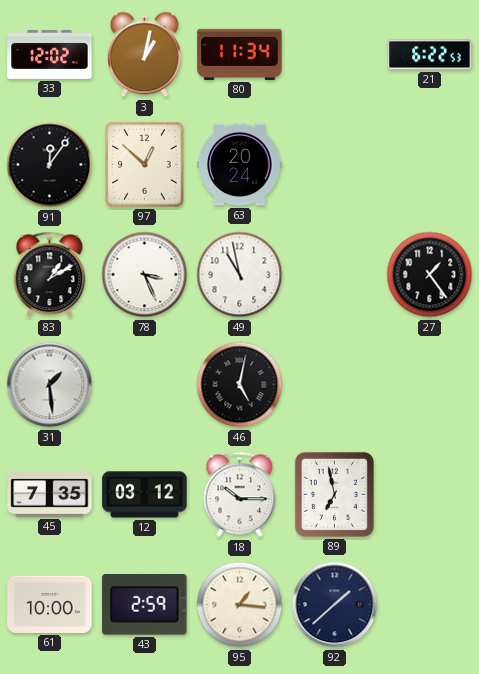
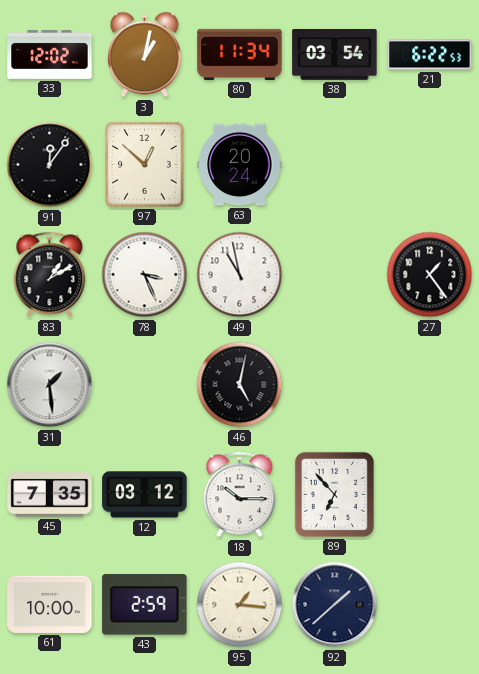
38: none -> 03:54
89: 6:58 -> 6:53
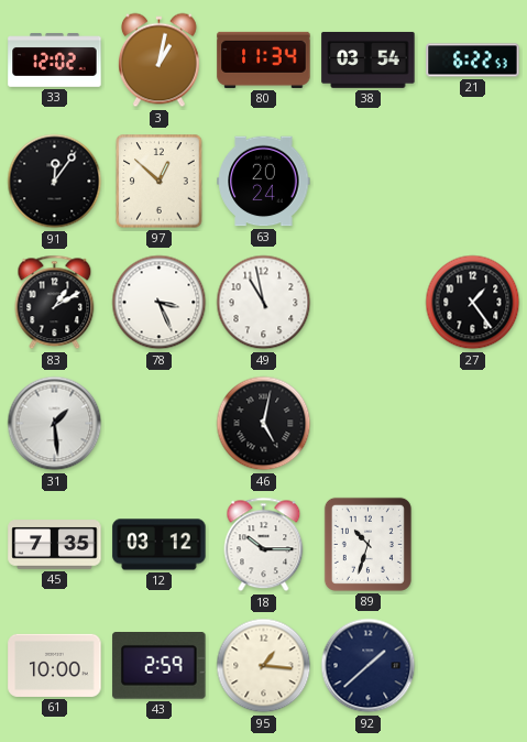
89: 6:53 -> 10:33
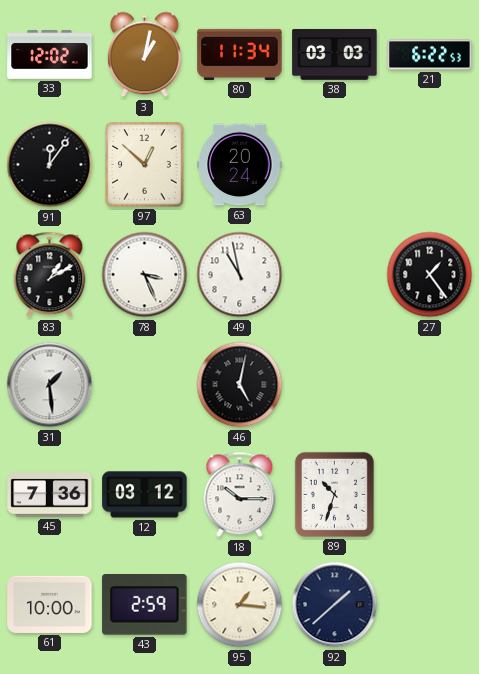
38: 03:54 -> 03:03
45: 7:35 -> 7:36
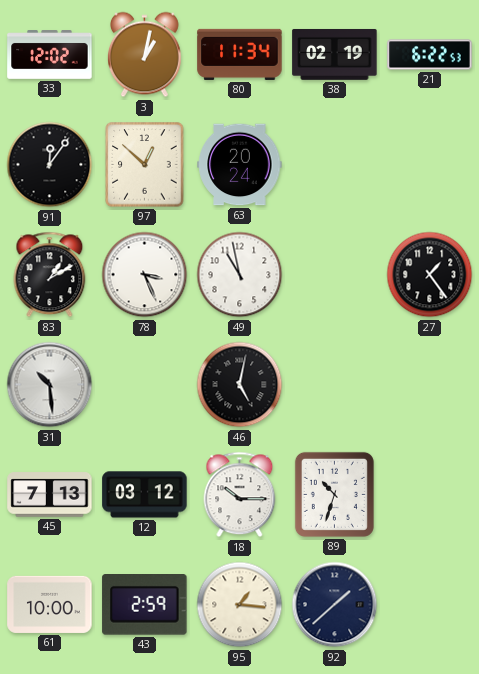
38: 03:03 -> 02:19
31: 1:29 -> 10:29
45: 7:36 -> 7:13
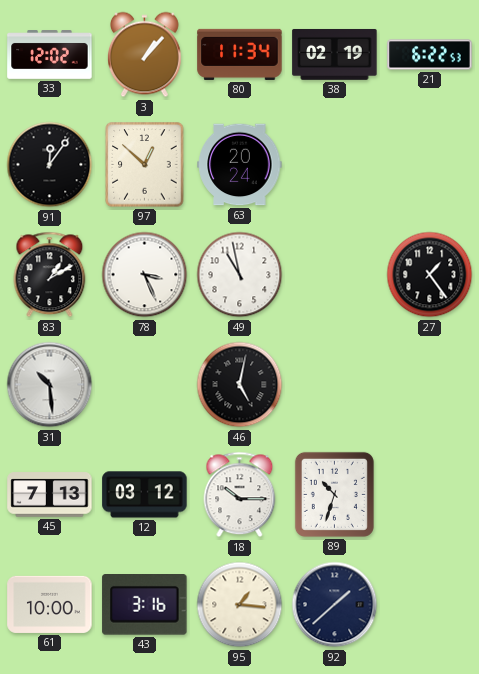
3: 1:02 -> 1:07
43: 2:59 -> 3:16
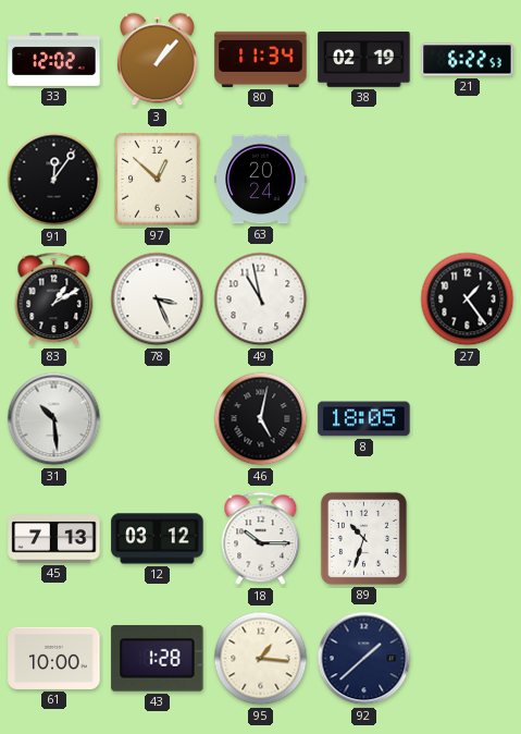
8: none -> 18:05
43: 3:16 -> 1:28
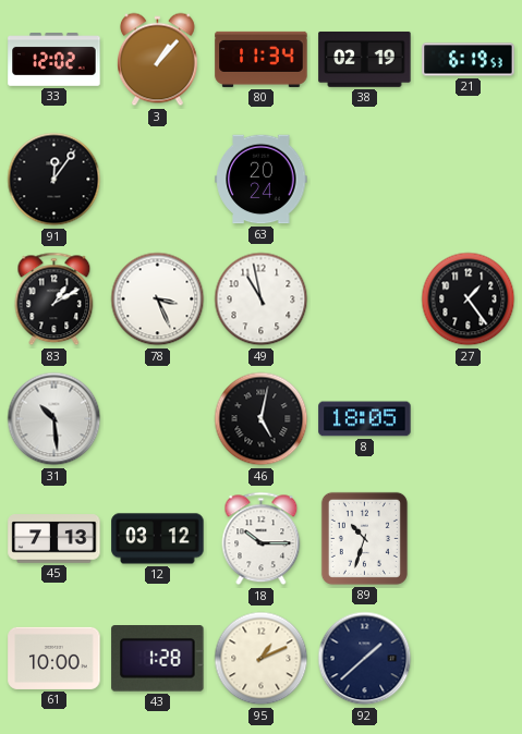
21: 6:22 -> 6:19
97: 12:52 -> none
95: 1:16 -> 1:11
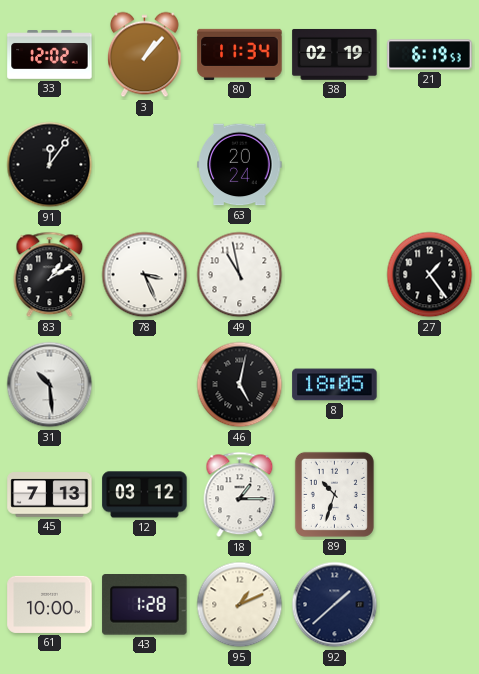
18: 10:15 -> 1:15
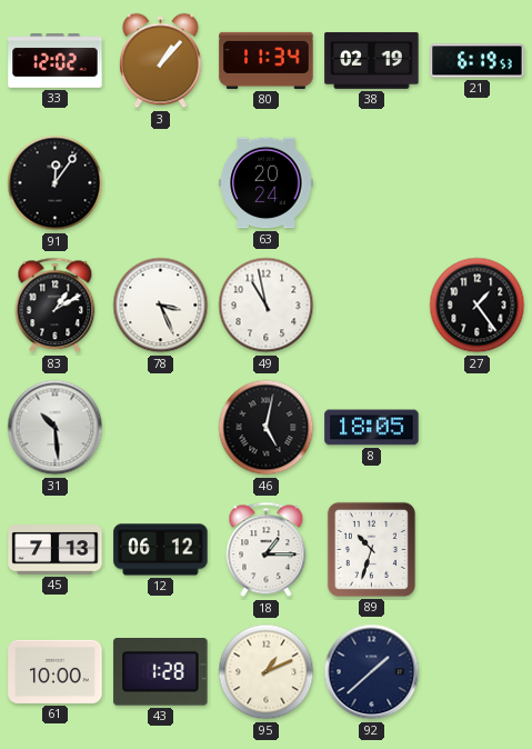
12: 03:12 -> 06:12
